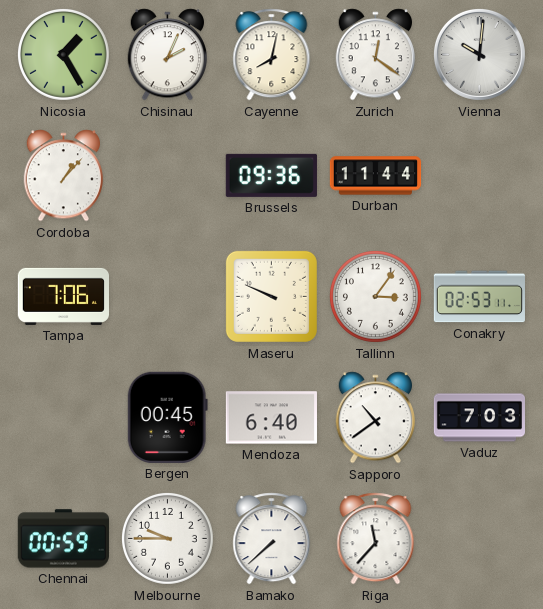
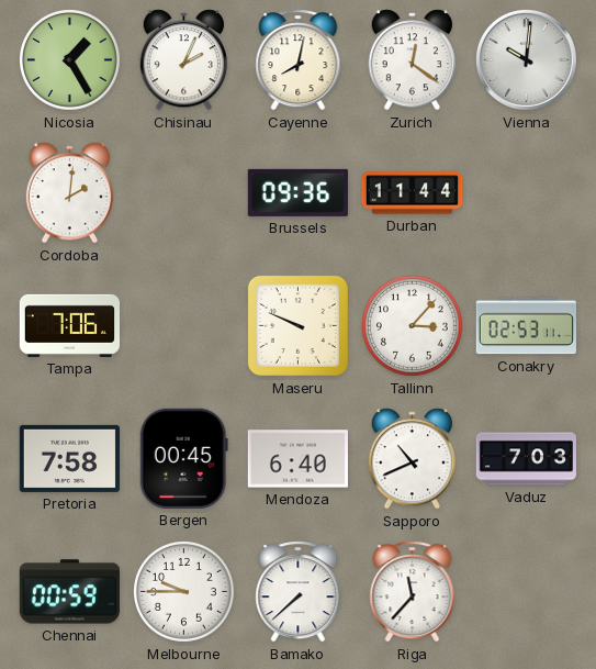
Cordoba: 1:07 -> 2:01
Tallinn: 3:06 -> 3:07
Pretoria: none -> 7:58
Sapporo: 10:39 -> 10:41
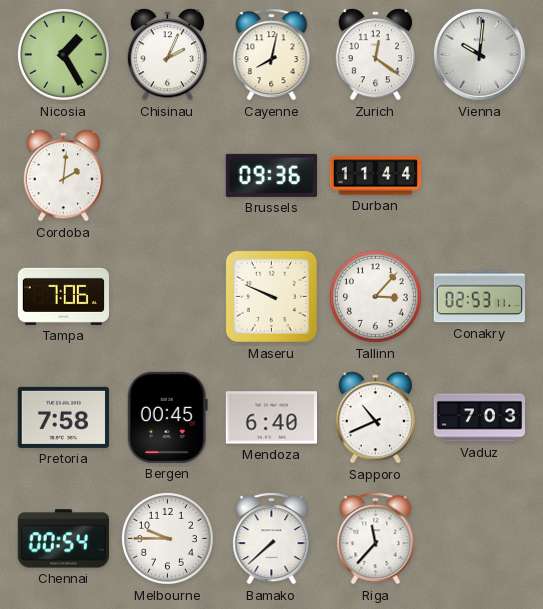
Chennai: 00:59 -> 00:54
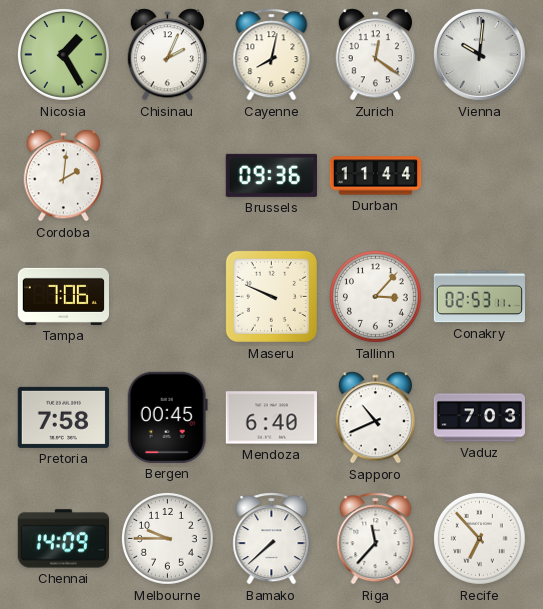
Chennai: 00:54 -> 14:09
Recife: none -> 6:53
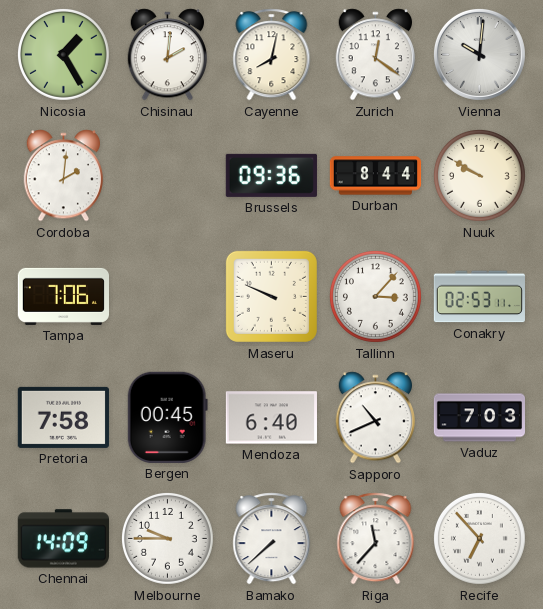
Chisinau: 2:04 -> 2:01
Durban: 11:44 -> 8:44
Nuuk: none -> 9:50
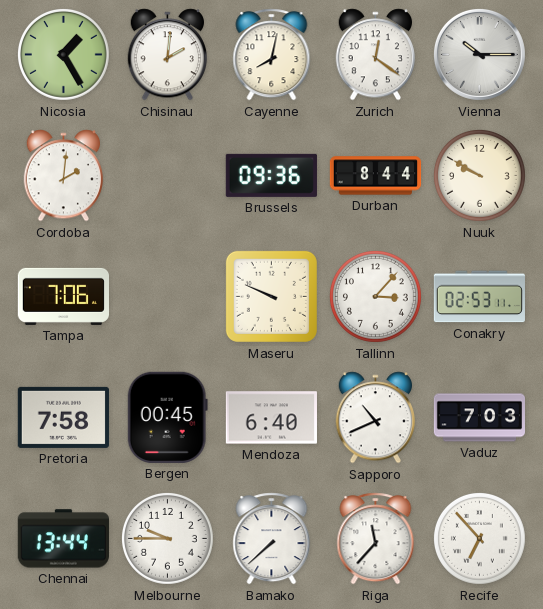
Vienna: 10:01 -> 10:15
Chennai: 14:09 -> 13:44
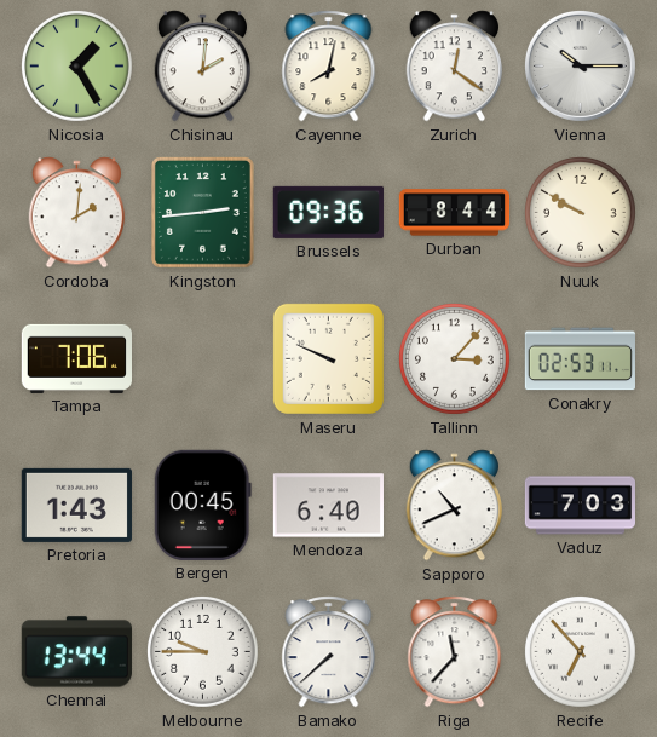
Kingston: none -> 2:44
Pretoria: 7:58 -> 1:43
